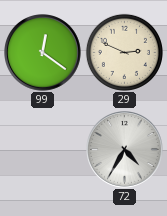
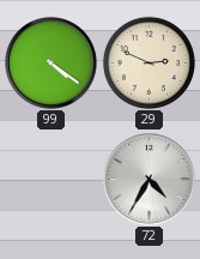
99: 12:21 -> 4:21
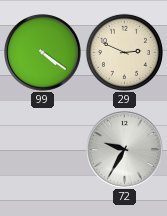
72: 4:35 -> 9:35
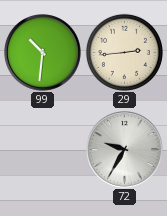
99: 4:21 -> 10:31
29: 2:49 -> 2:44
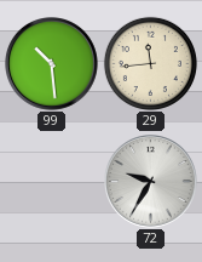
99: 10:31 -> 10:29
29: 2:44 -> 11:44
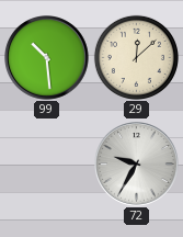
29: 11:44 -> 12:08
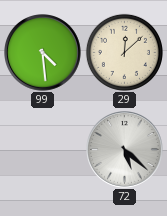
99: 10:29 -> 4:29
72: 9:35 -> 5:22
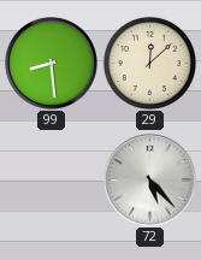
99: 4:29 -> 8:29
72: 5:22 -> 5:23
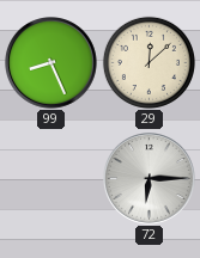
99: 8:29 -> 8:26
72: 5:23 -> 6:15
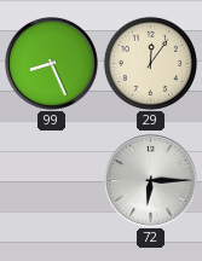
29: 12:08 -> 12:06
